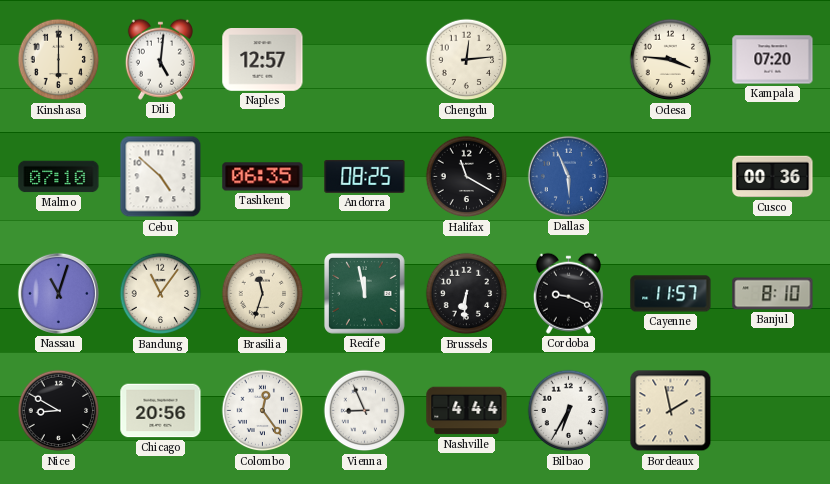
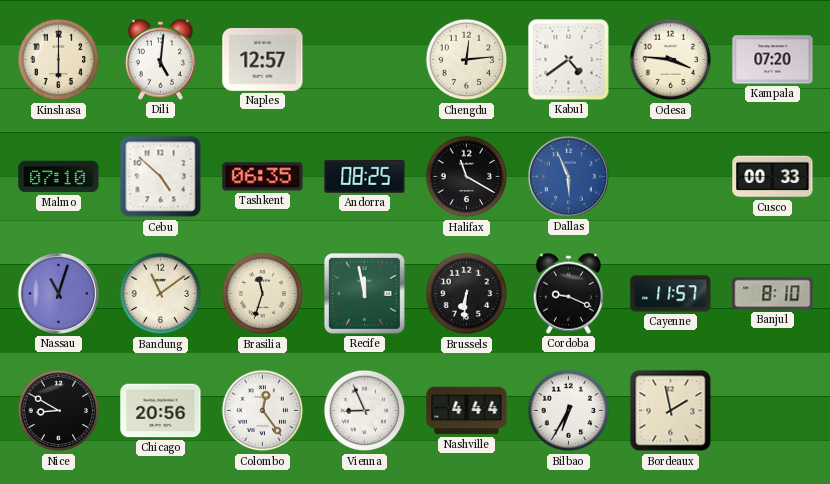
Kabul: none -> 4:39
Cusco: 00:36 -> 00:33
Bandung: 11:06 -> 11:09
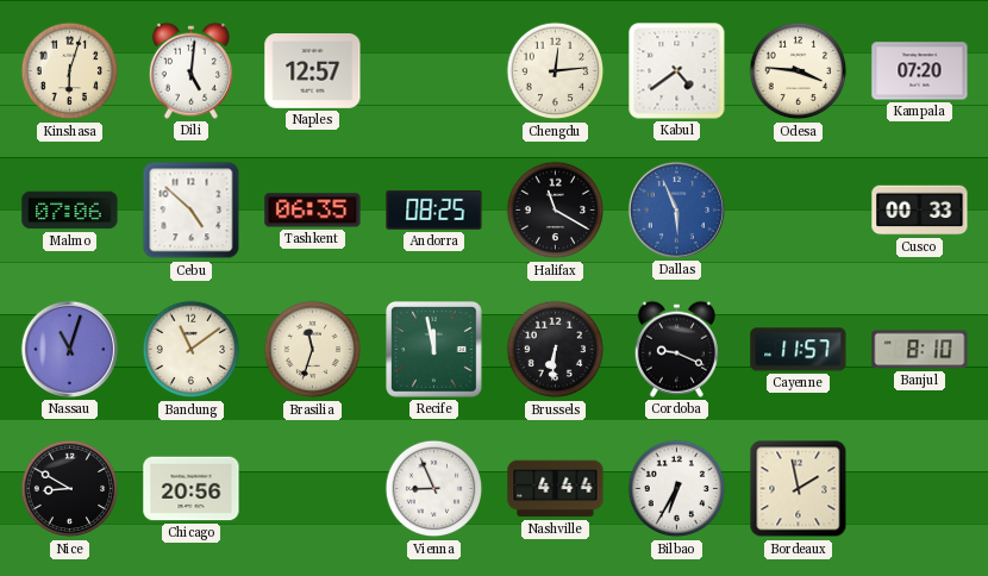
Kinshasa: 6:00 -> 6:03
Malmo: 07:10 -> 07:06
Colombo: 12:24 -> none
